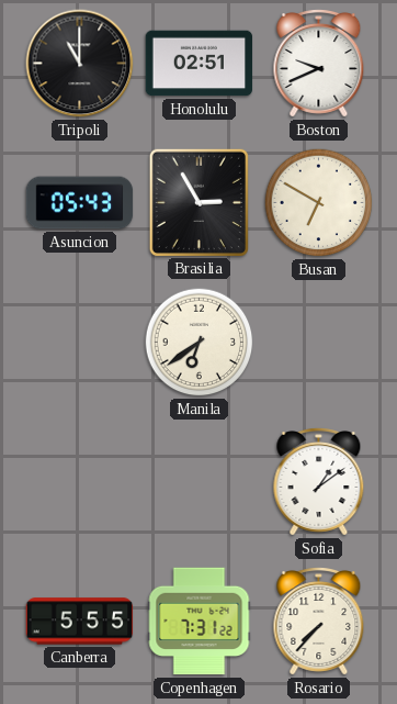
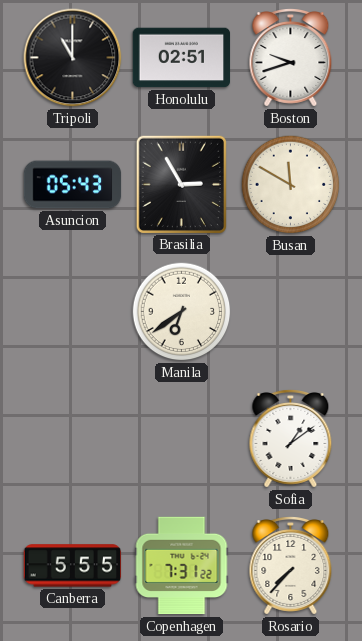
Boston: 9:41 -> 9:42
Busan: 6:50 -> 11:50
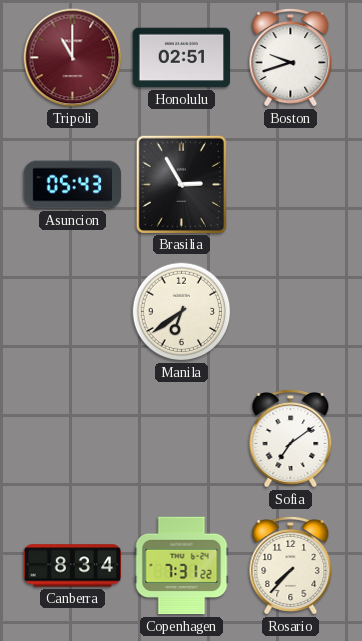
Tripoli dial: black -> burgundy
Busan: 11:50 -> none
Sofia: 1:09 -> 7:09
Canberra: 5:55 -> 8:34
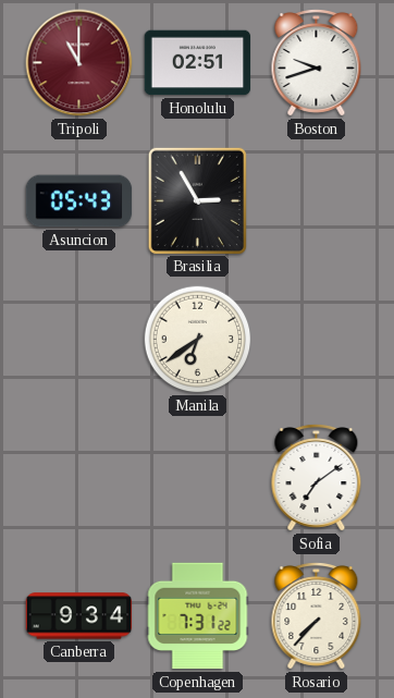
Canberra: 8:34 -> 9:34
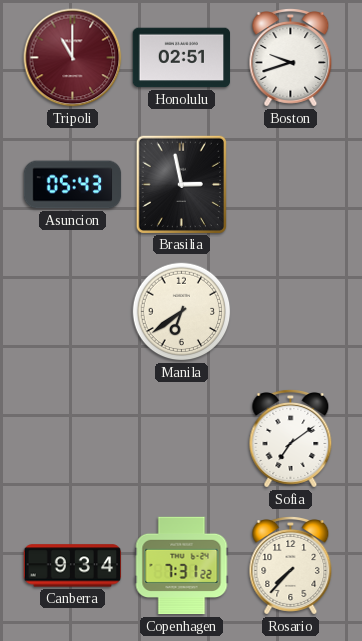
Brasilia: 2:55 -> 2:58
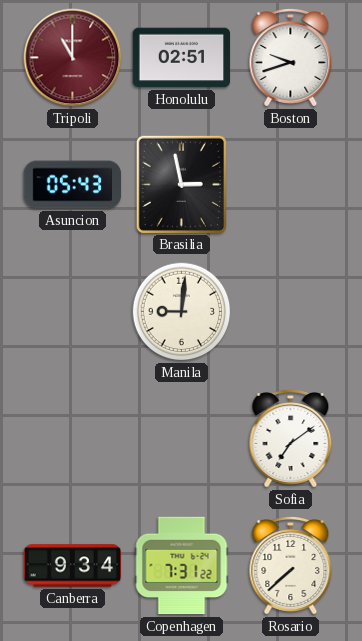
Manila: 6:39 -> 9:01
Rosario: 7:37 -> 7:38
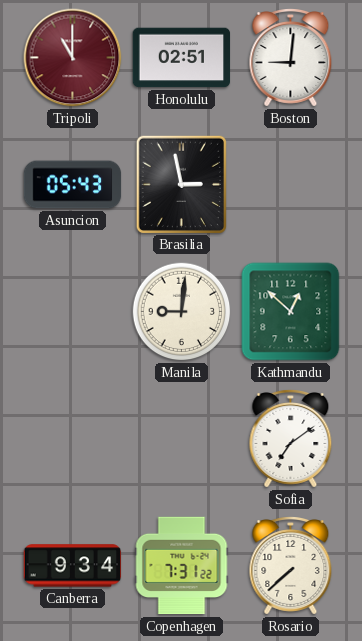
Boston: 9:42 -> 9:01
Kathmandu: none -> 12:52
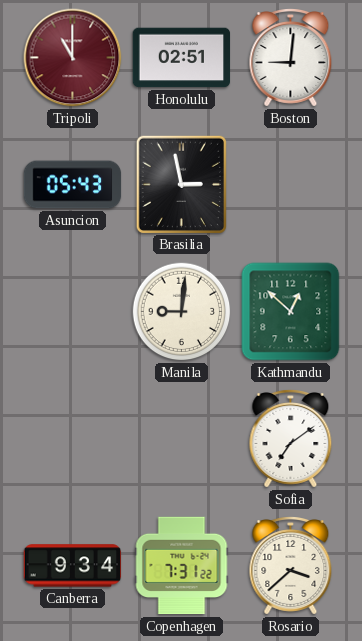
Rosario: 7:38 -> 3:38
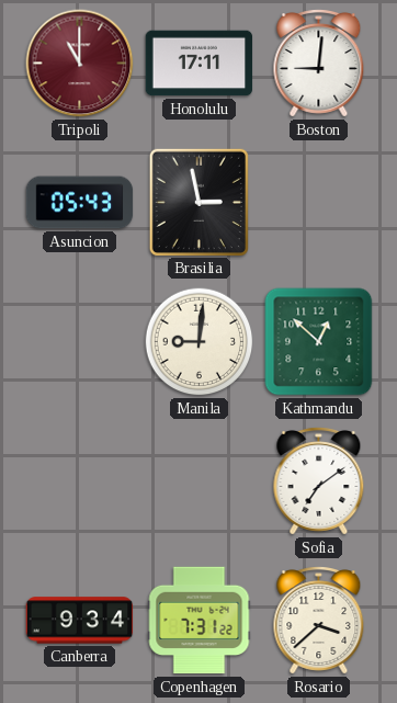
Honolulu: 02:51 -> 17:11
